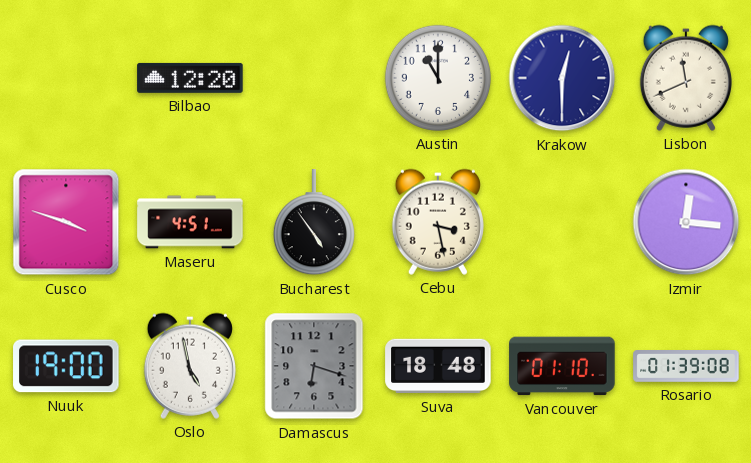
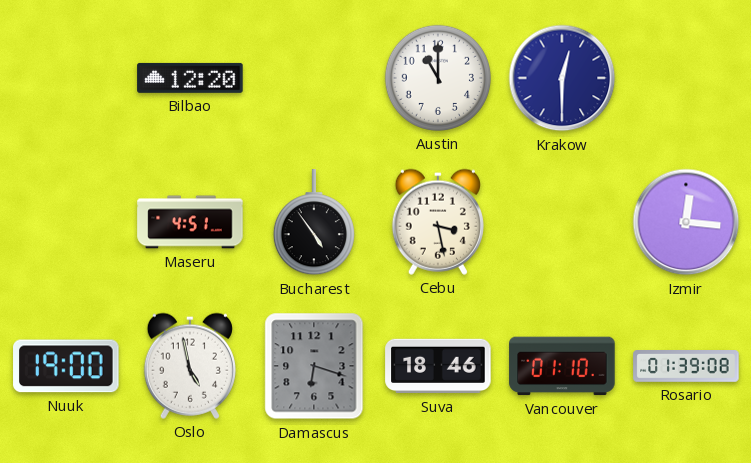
Lisbon: 11:41 -> none
Cusco: 3:48 -> none
Suva: 18:48 -> 18:46
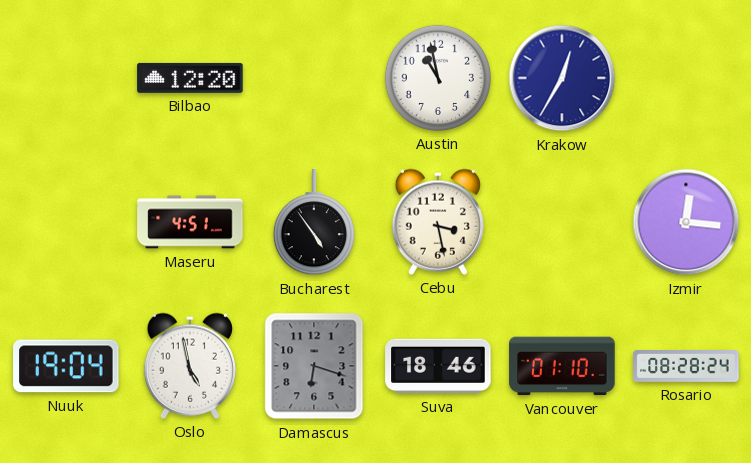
Austin: 11:00 -> 10:58
Krakow: 12:30 -> 12:35
Nuuk: 19:00 -> 19:04
Rosario: 01:39 -> 08:28
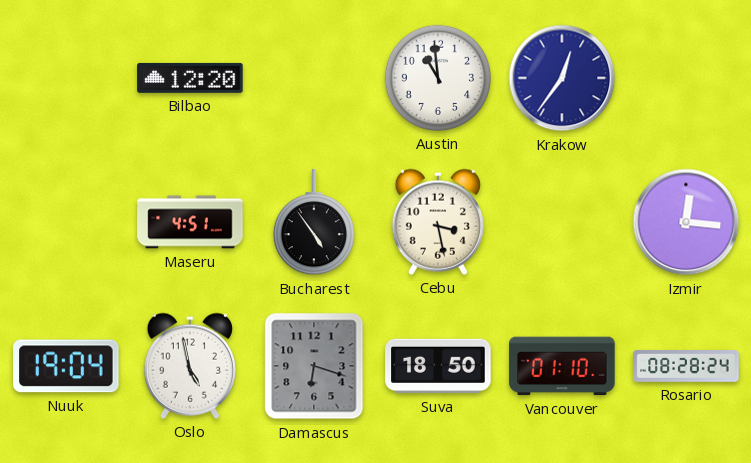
Austin: 10:58 -> 10:59
Krakow: 12:35 -> 12:36
Suva: 18:46 -> 18:50
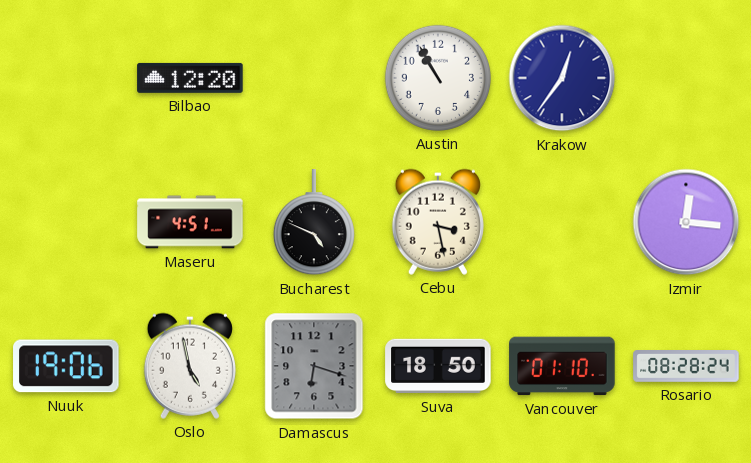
Austin: 10:59 -> 10:55
Bucharest: 4:54 -> 4:49
Nuuk: 19:04 -> 19:06
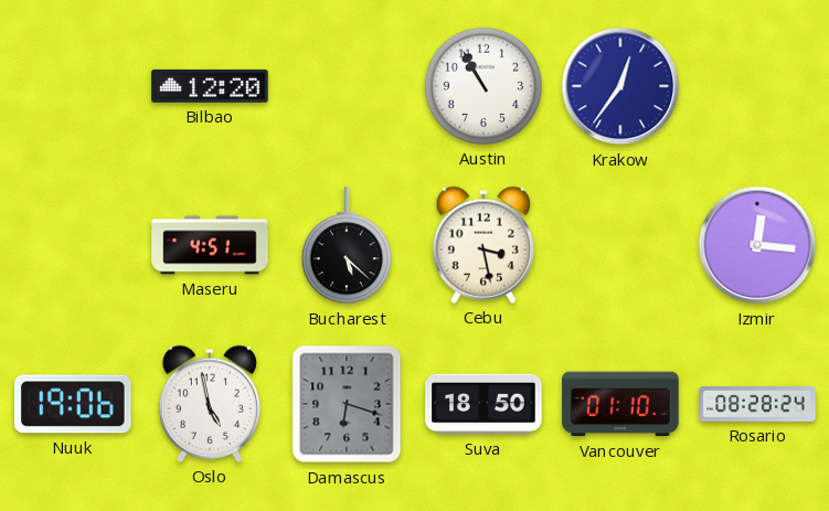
Bucharest: 4:49 -> 5:22
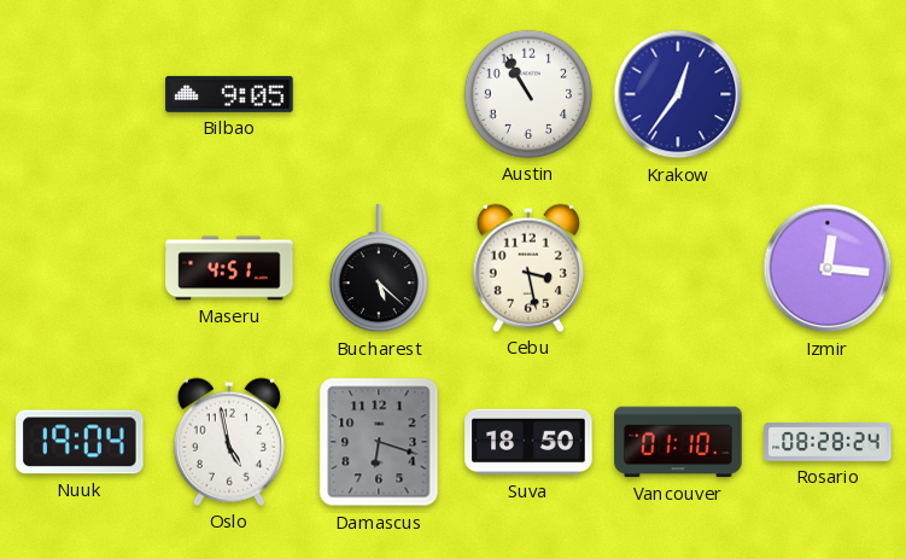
Bilbao: 12:20 -> 9:05
Nuuk: 19:06 -> 19:04
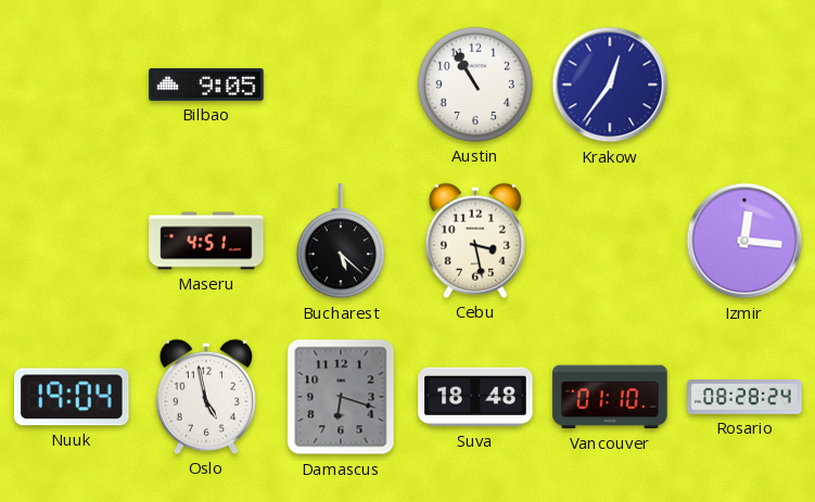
Suva: 18:50 -> 18:48
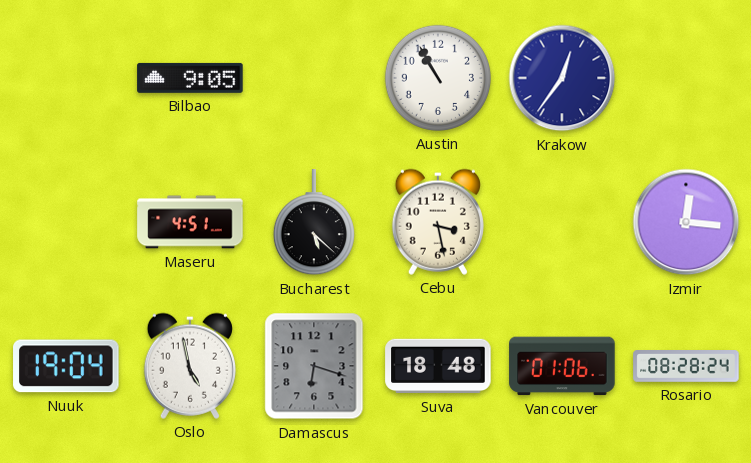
Vancouver: 01:10 -> 01:06
